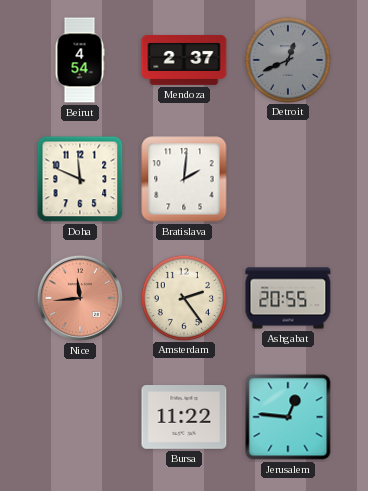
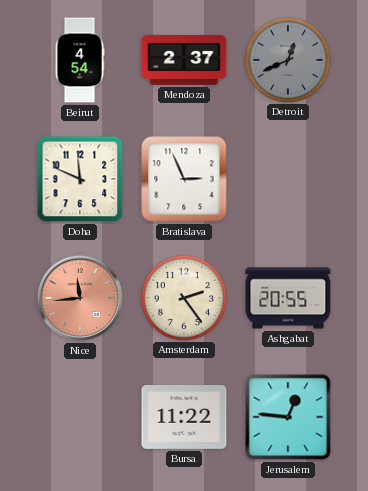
Bratislava: 2:01 -> 2:56
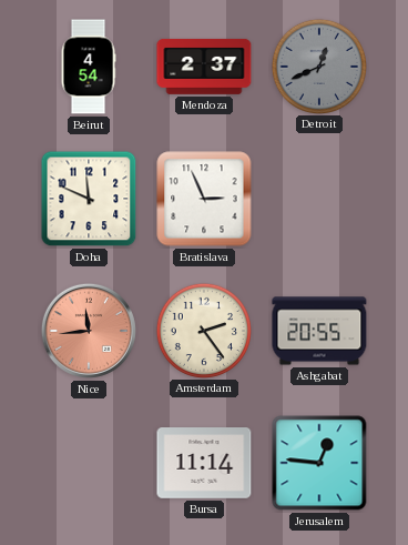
Bursa: 11:22 -> 11:14
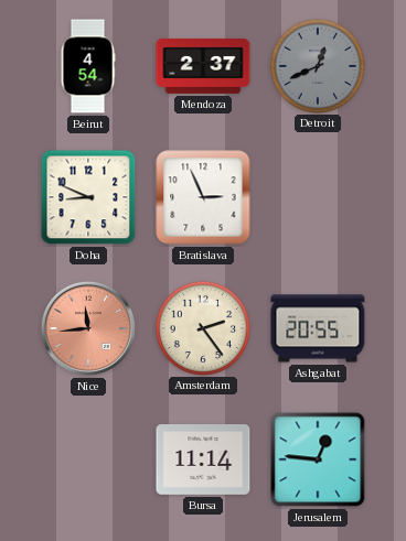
Doha: 11:49 -> 8:49
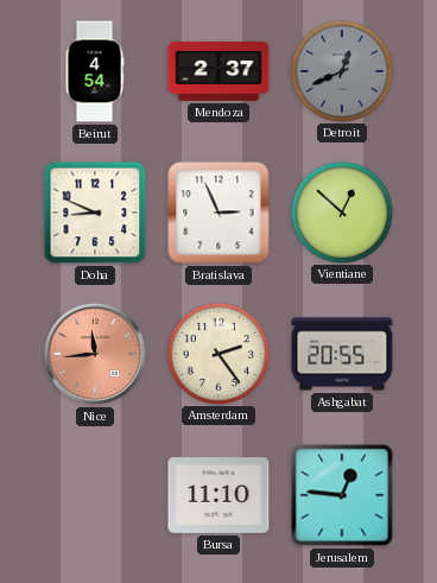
Vientiane: none -> 12:52
Bursa: 11:14 -> 11:10
